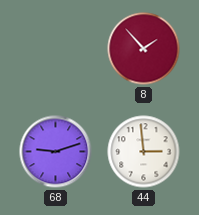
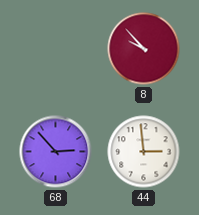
8: 1:53 -> 9:53
68: 9:12 -> 2:53
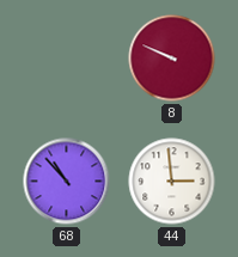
8: 9:53 -> 9:49
68: 2:53 -> 10:53
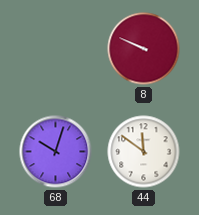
68: 10:53 -> 10:03
44: 2:59 -> 11:51
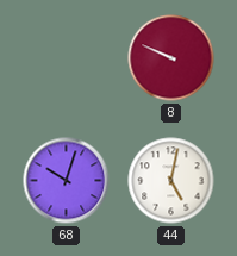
44: 11:51 -> 5:02
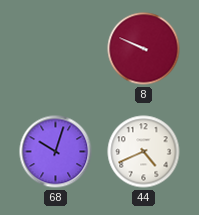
44: 5:02 -> 4:41
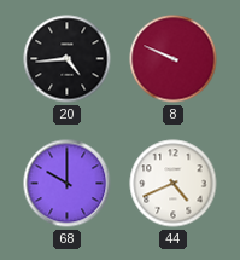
20: none -> 4:44
68: 10:03 -> 10:00
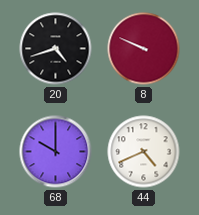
20: 4:44 -> 4:42
